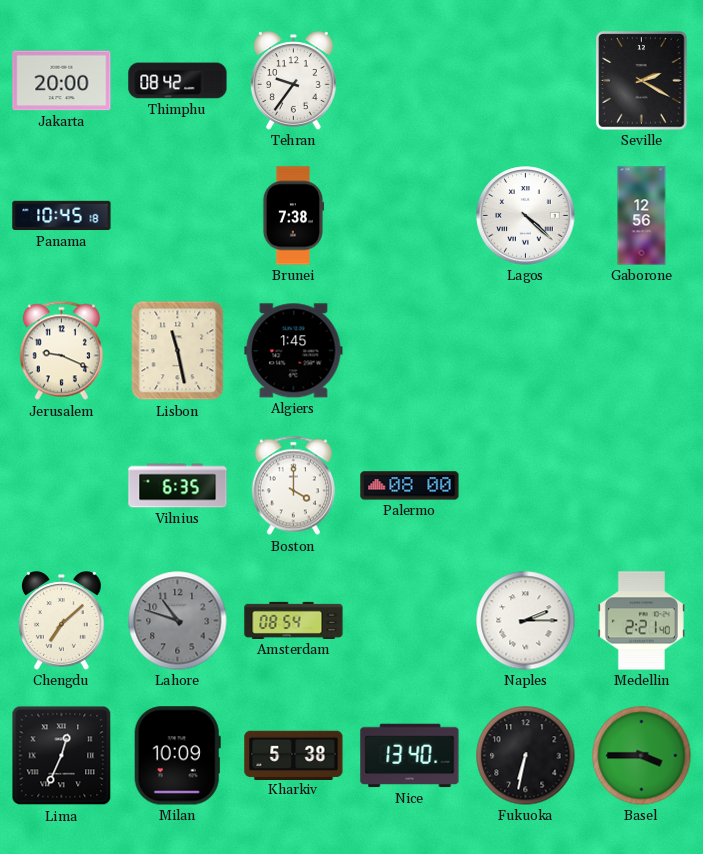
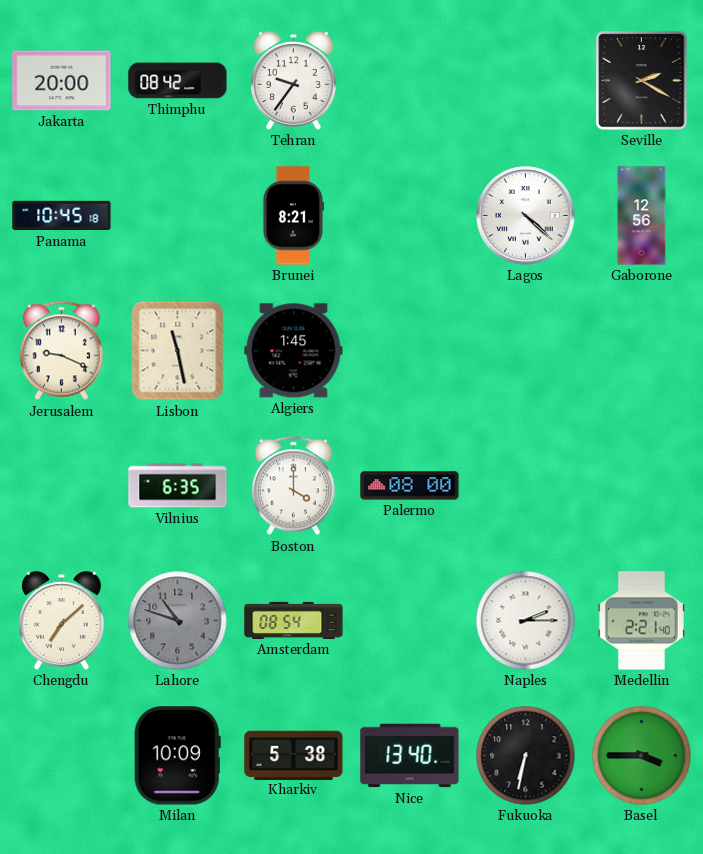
Brunei: 7:38 -> 8:21
Lima: 12:34 -> none
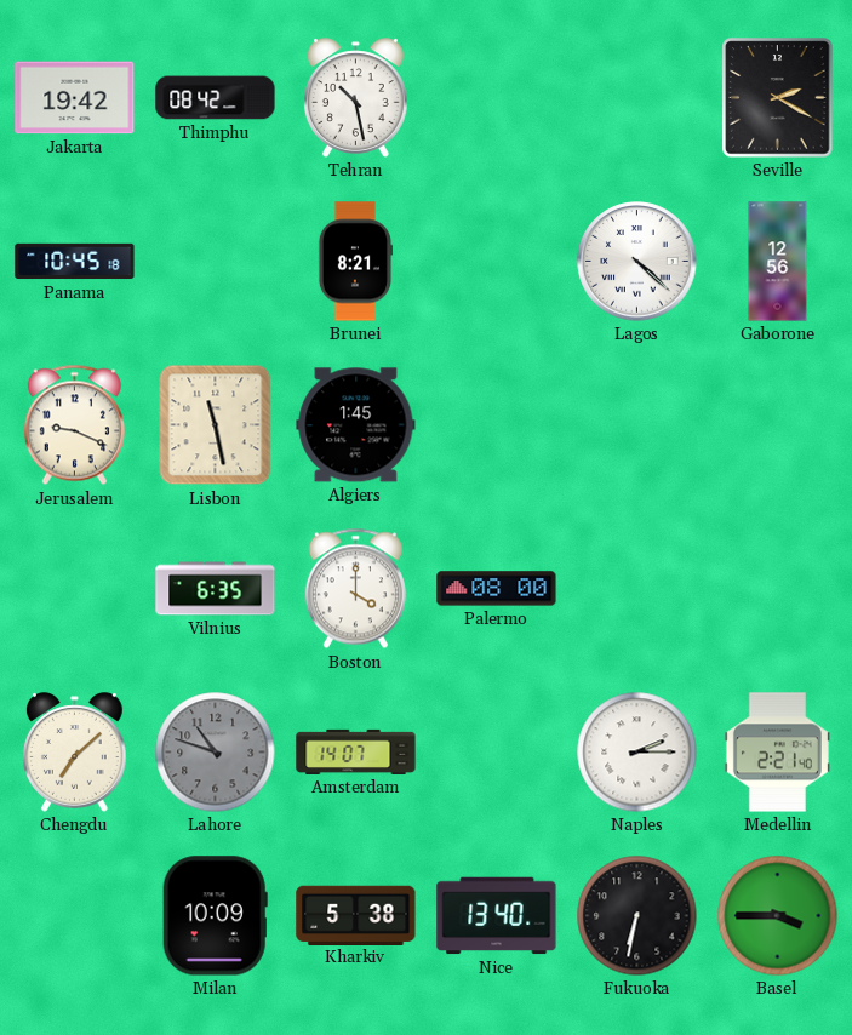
Jakarta: 20:00 -> 19:42
Tehran: 9:36 -> 10:28
Amsterdam: 08:54 -> 14:07
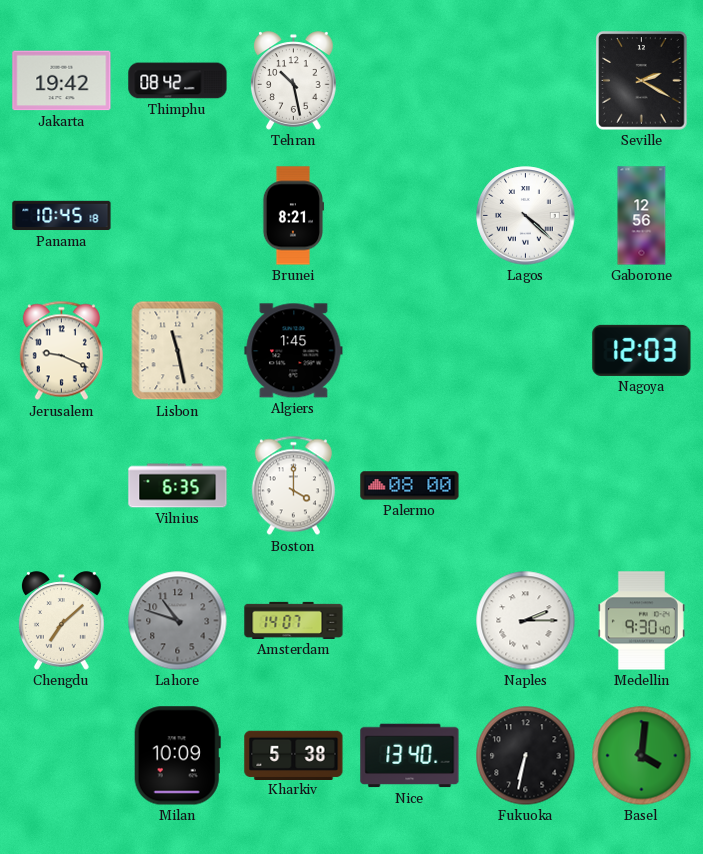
Nagoya: none -> 12:03
Medellin: 2:21 -> 9:30
Basel: 3:45 -> 4:01
